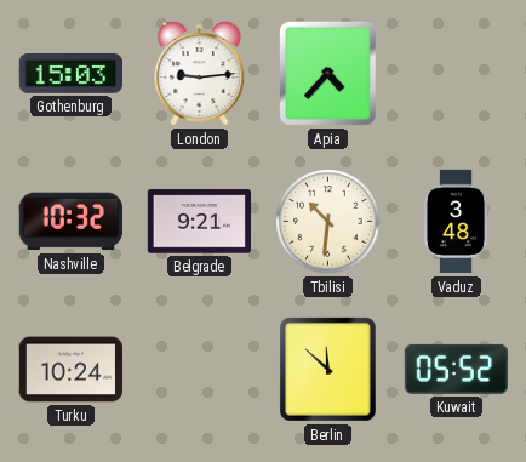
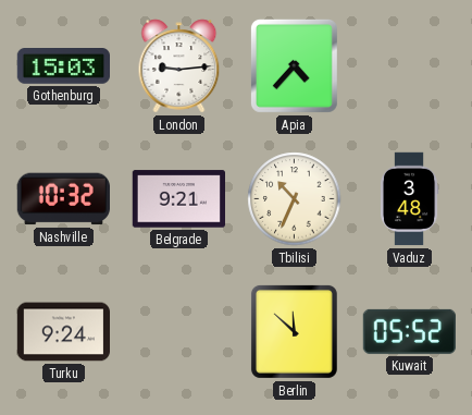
Tbilisi: 10:31 -> 10:34
Turku: 10:24 -> 9:24
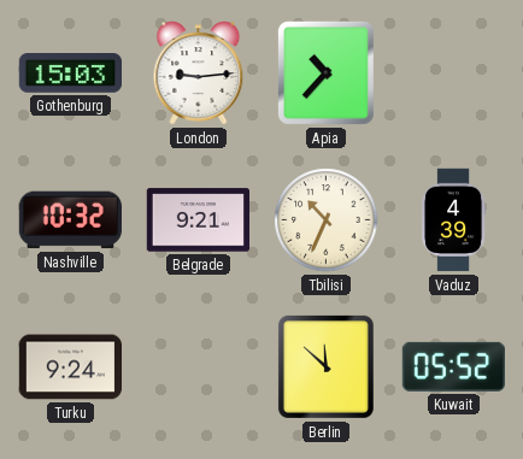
Apia: 4:37 -> 10:37
Vaduz: 3:48 -> 4:39
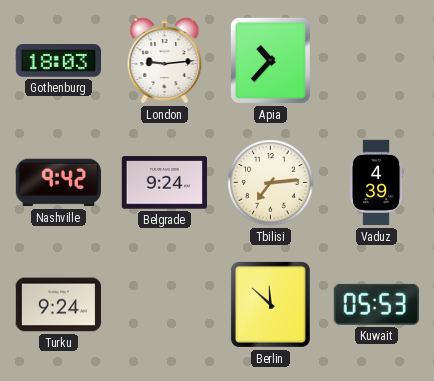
Gothenburg: 15:03 -> 18:03
Nashville: 10:32 -> 9:42
Belgrade: 9:21 -> 9:24
Tbilisi: 10:34 -> 7:14
Kuwait: 05:52 -> 05:53
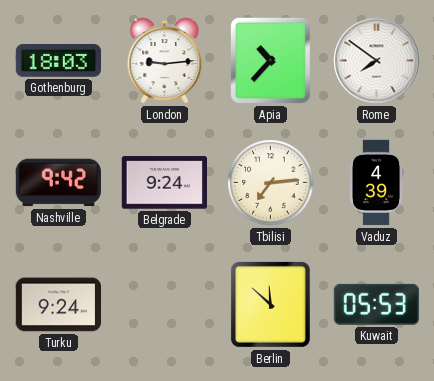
Rome: none -> 7:51
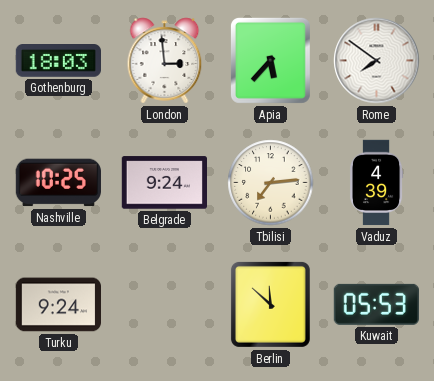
London: 9:14 -> 2:59
Apia: 10:37 -> 5:37
Nashville: 9:42 -> 10:25
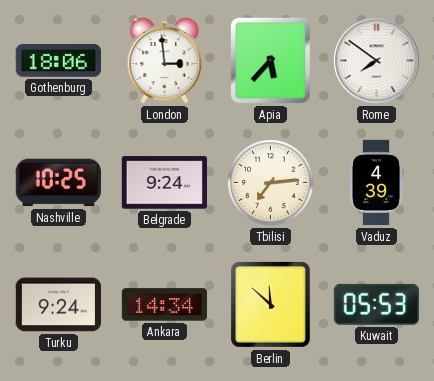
Gothenburg: 18:03 -> 18:06
Ankara: none -> 14:34
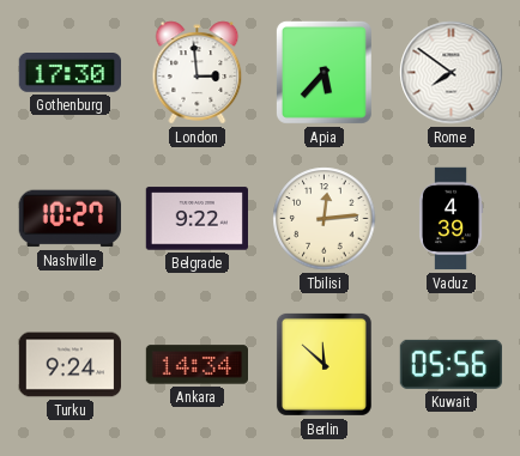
Gothenburg: 18:06 -> 17:30
Nashville: 10:25 -> 10:27
Belgrade: 9:24 -> 9:22
Tbilisi: 7:14 -> 12:14
Kuwait: 05:53 -> 05:56
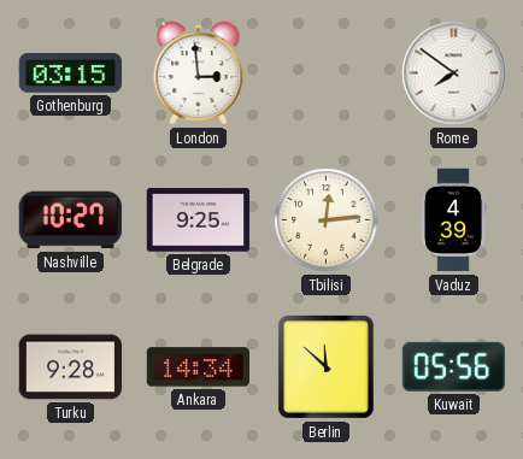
Gothenburg: 17:30 -> 03:15
Apia: 5:37 -> none
Belgrade: 9:22 -> 9:25
Turku: 9:24 -> 9:28
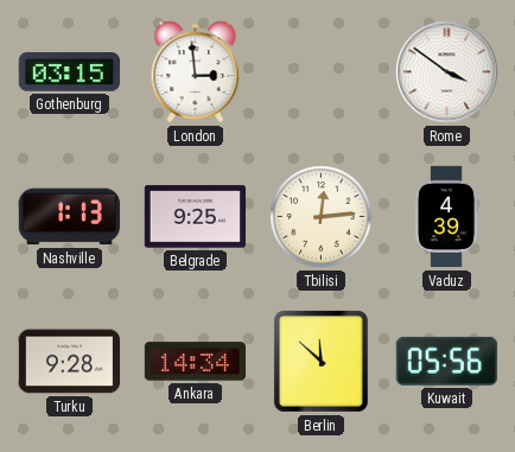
Rome: 7:51 -> 3:51
Nashville: 10:27 -> 1:13
